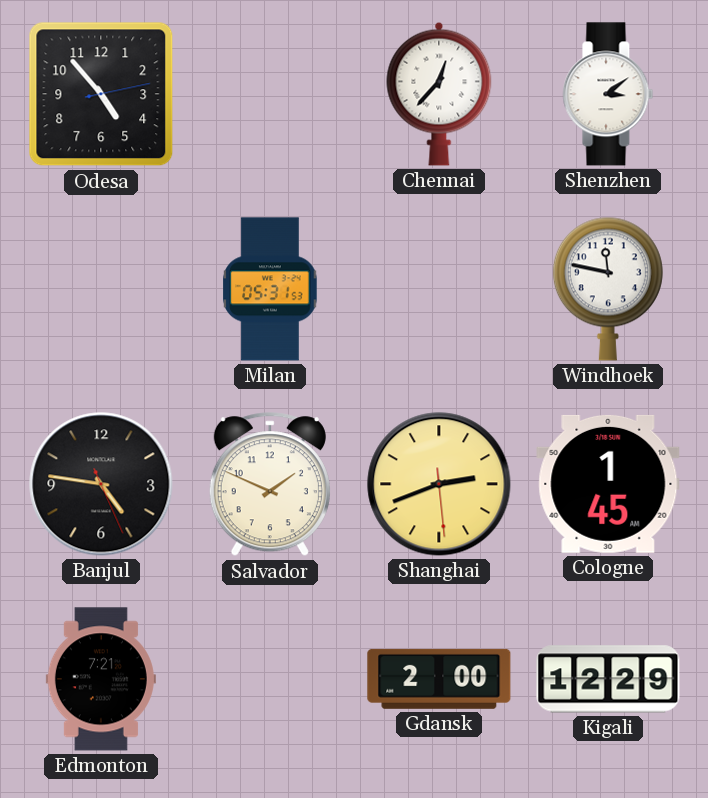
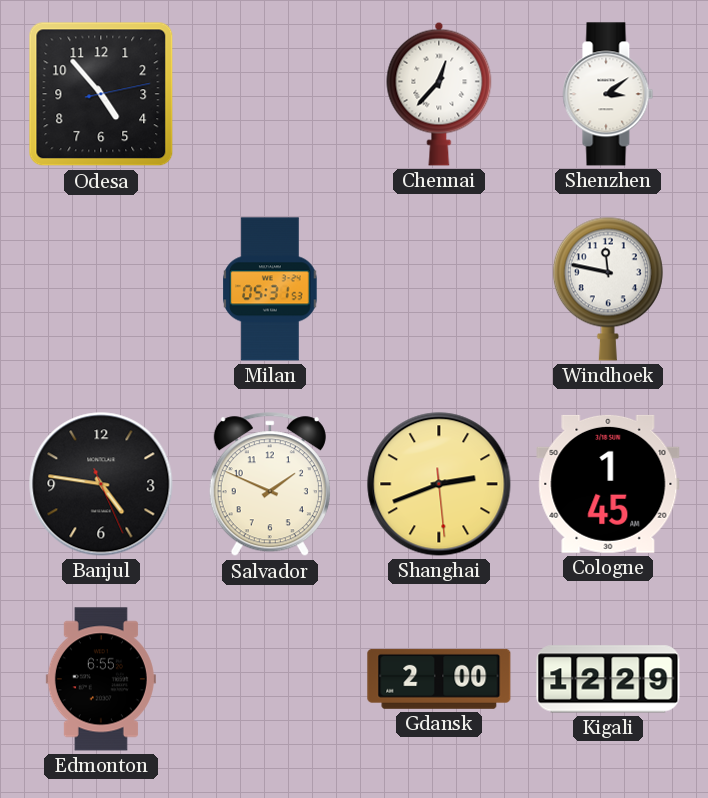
Edmonton: 7:21 -> 6:55
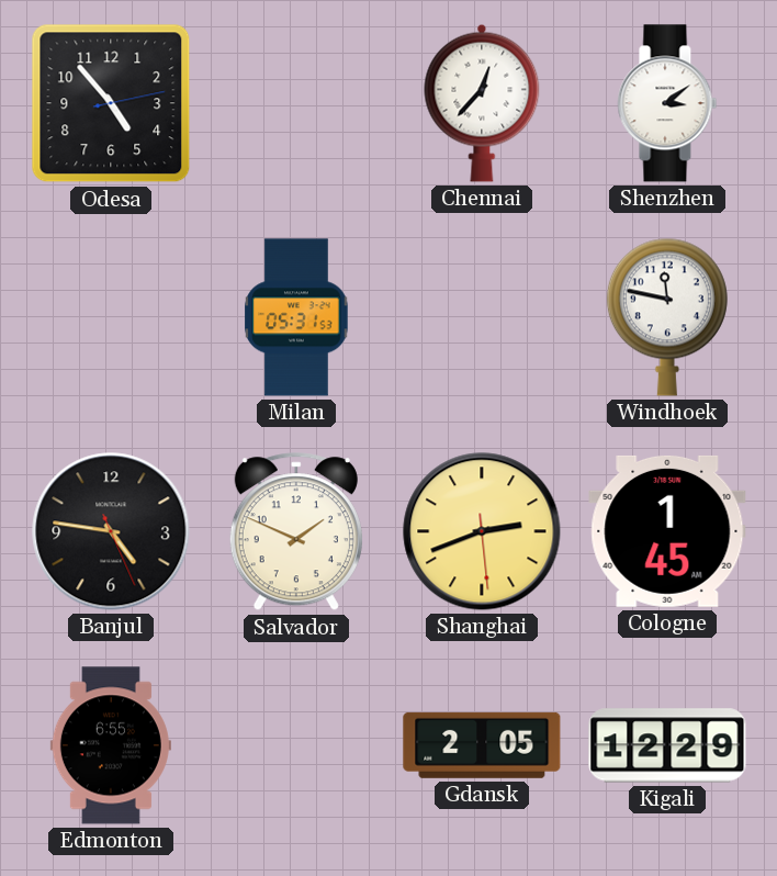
Gdansk: 2:00 -> 2:05
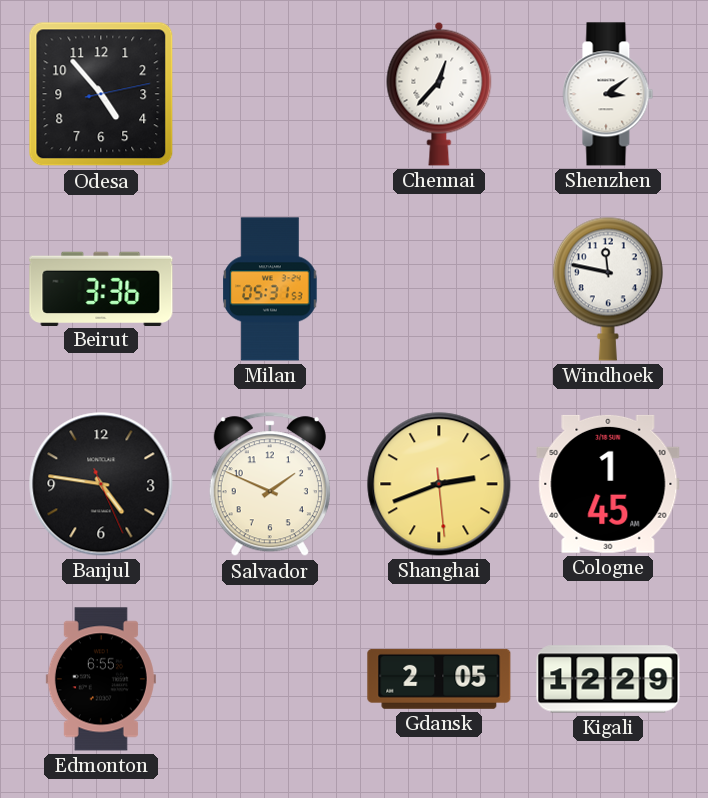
Beirut: none -> 3:36
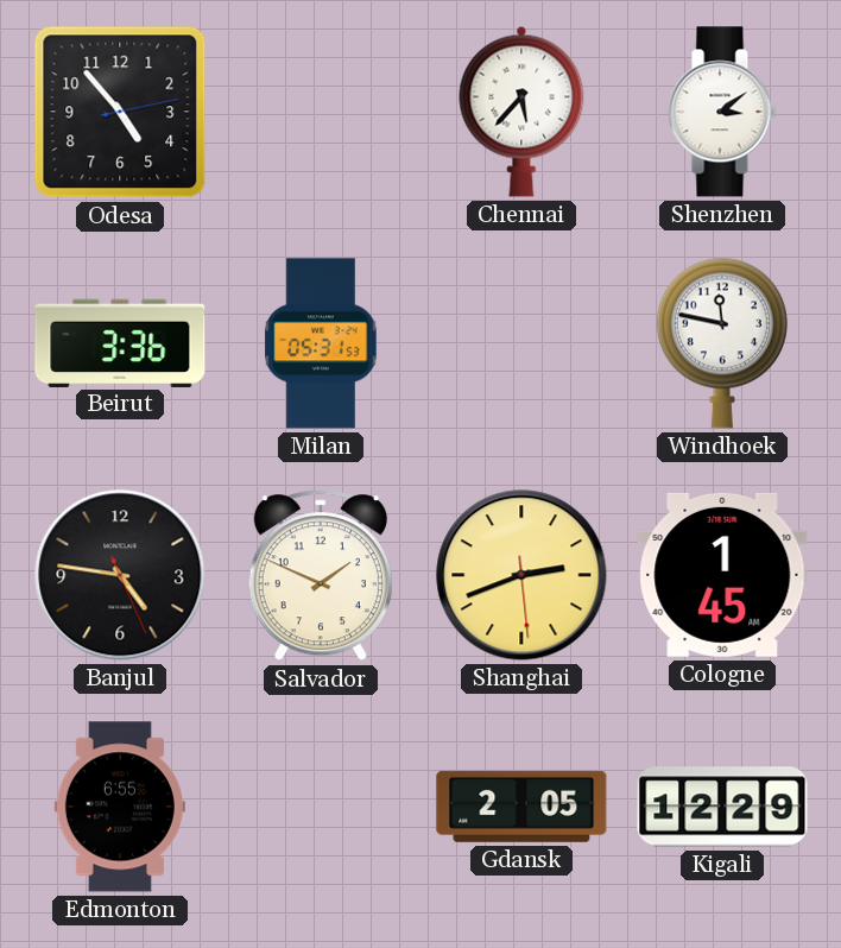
Chennai: 12:37 -> 5:37
